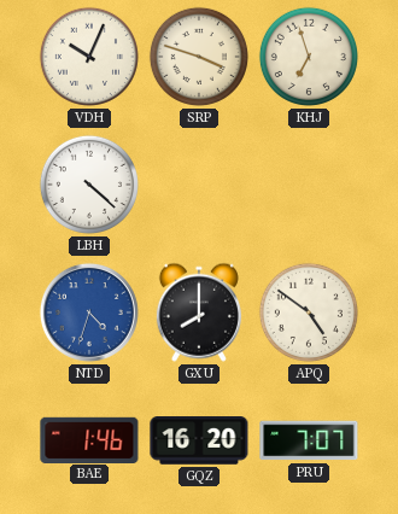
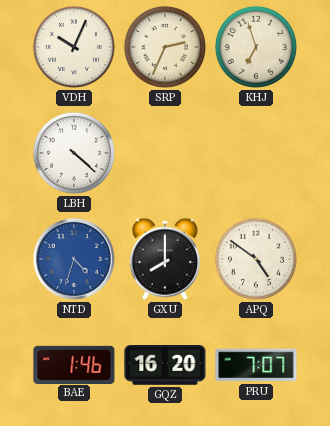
SRP: 3:48 -> 2:34
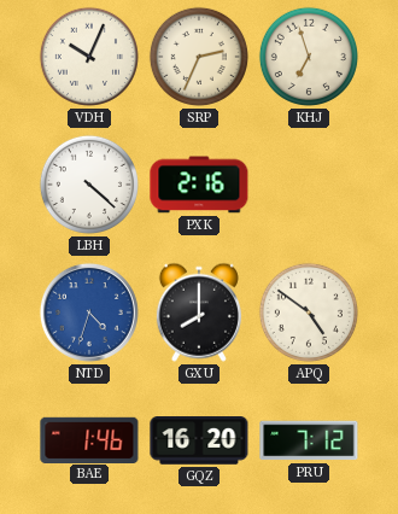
PXK: none -> 2:16
PRU: 7:07 -> 7:12
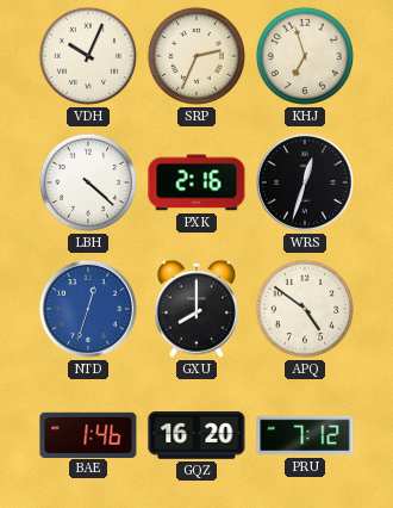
WRS: none -> 12:33
NTD: 4:33 -> 12:33
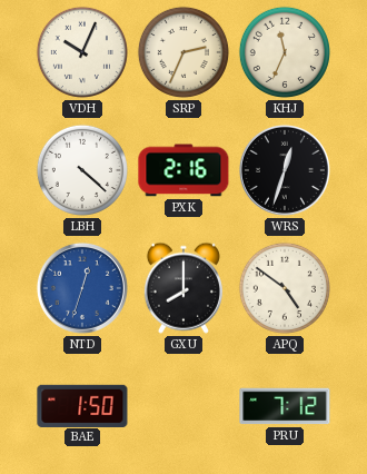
KHJ: 6:57 -> 11:34
BAE: 1:46 -> 1:50
GQZ: 16:20 -> none
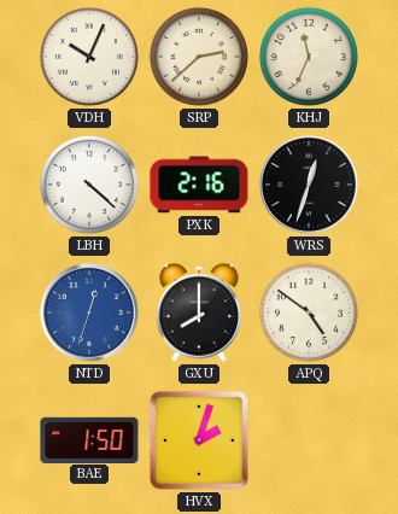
SRP: 2:34 -> 2:38
HVX: none -> 2:03
PRU: 7:12 -> none
